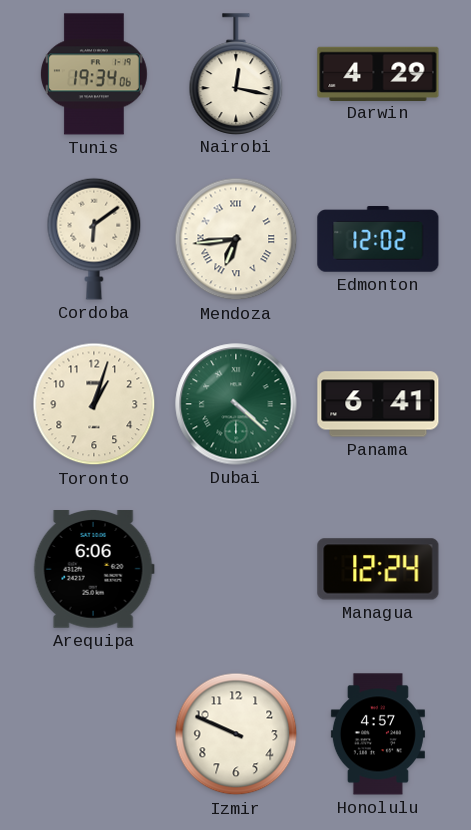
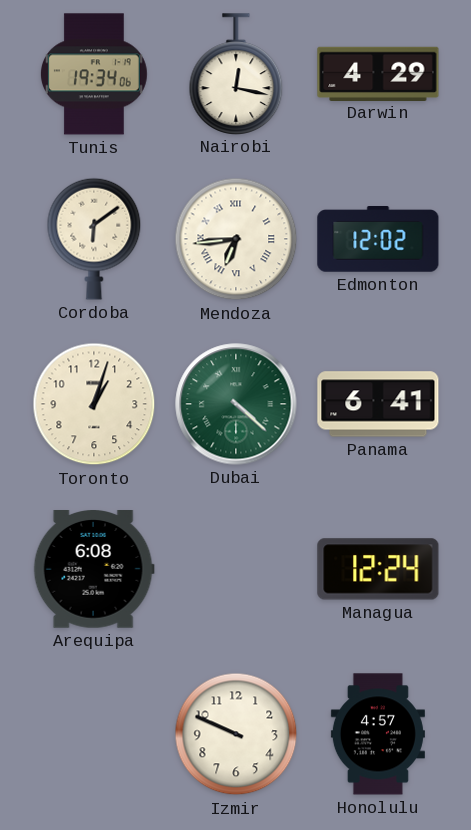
Arequipa: 6:06 -> 6:08
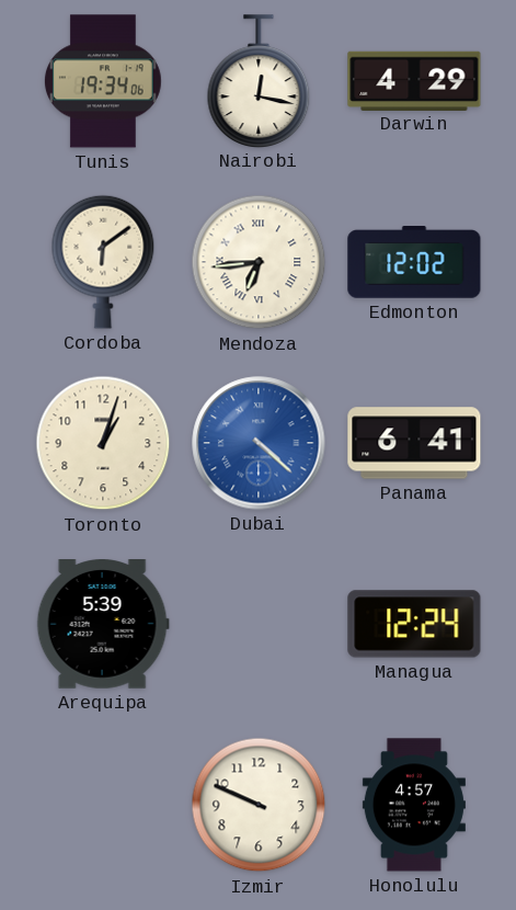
Dubai dial: green -> blue
Arequipa: 6:08 -> 5:39
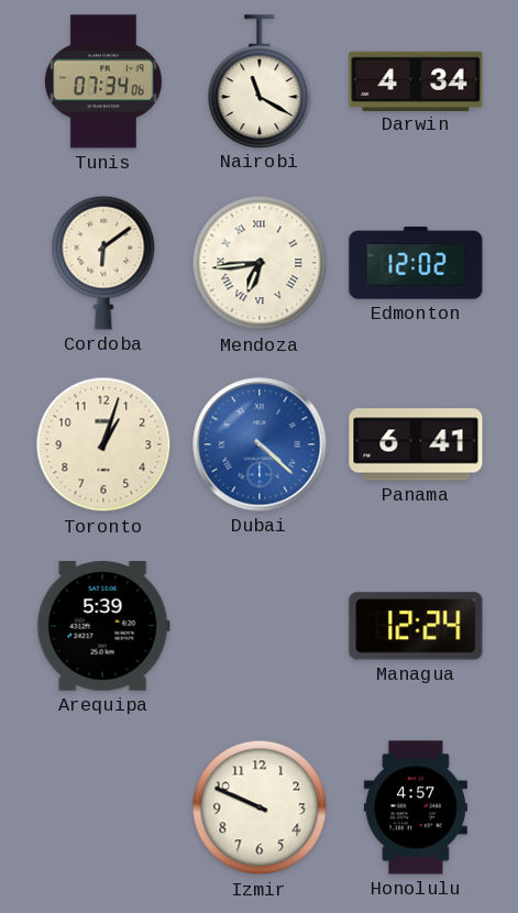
Tunis: 19:34 -> 07:34
Nairobi: 12:17 -> 11:20
Darwin: 4:29 -> 4:34
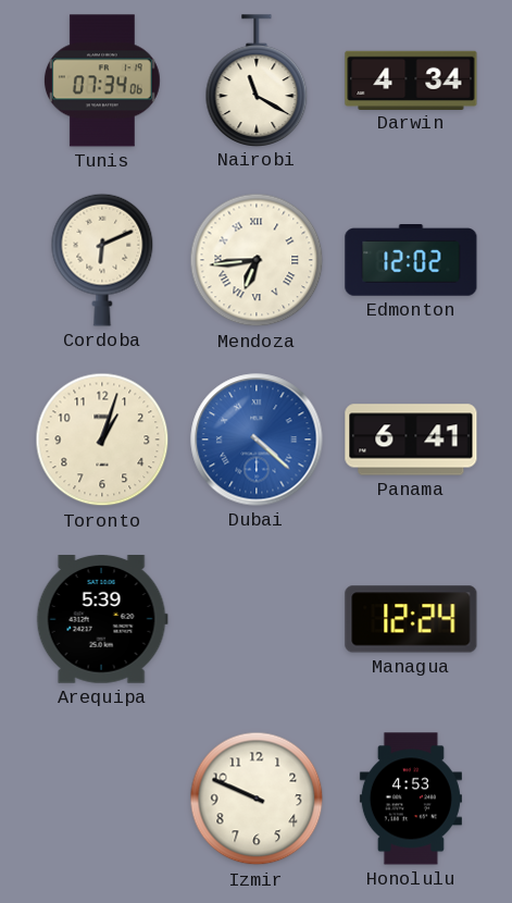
Cordoba: 6:09 -> 6:11
Honolulu: 4:57 -> 4:53
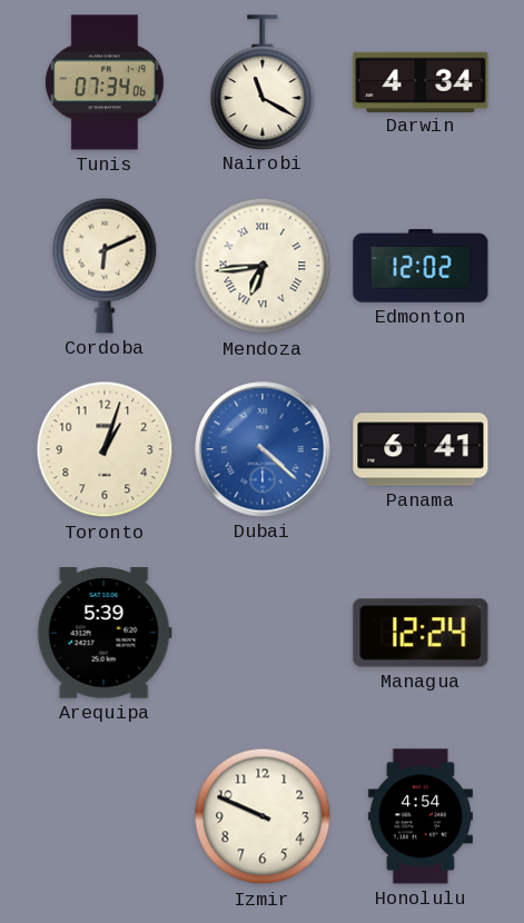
Honolulu: 4:53 -> 4:54
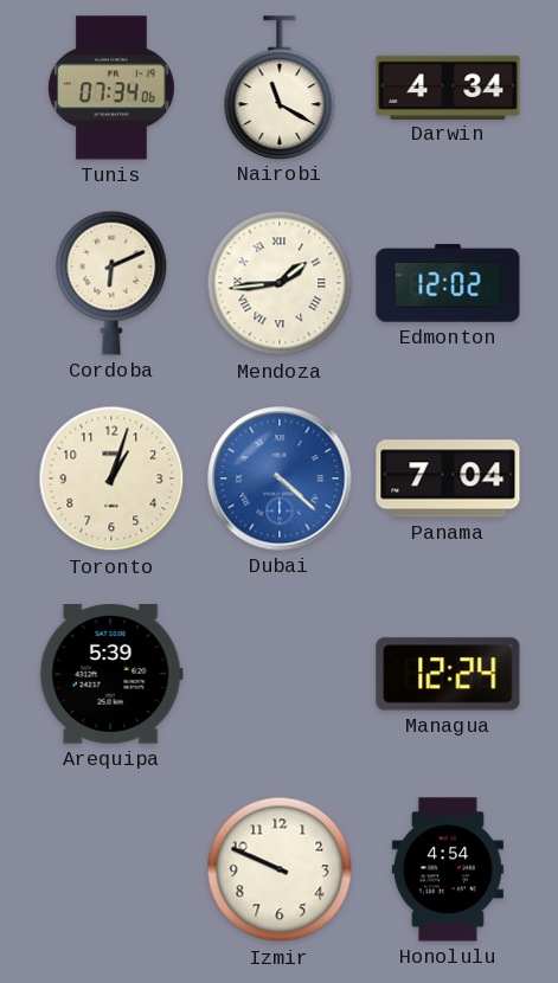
Mendoza: 6:44 -> 1:44
Panama: 6:41 -> 7:04
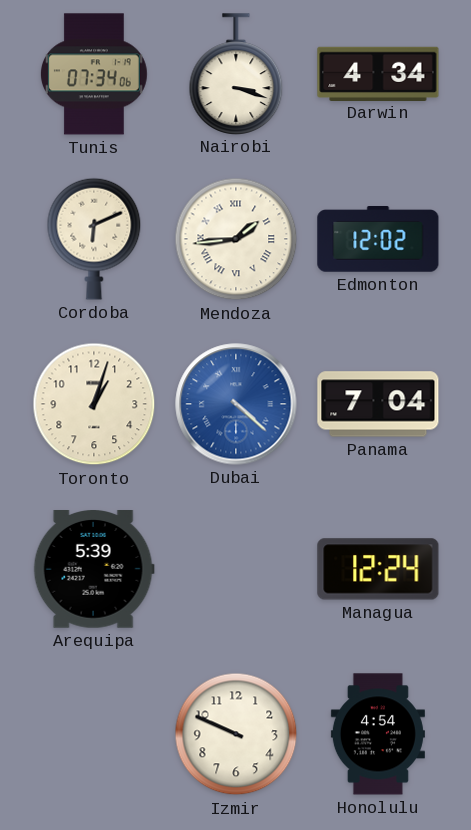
Nairobi: 11:20 -> 3:18
